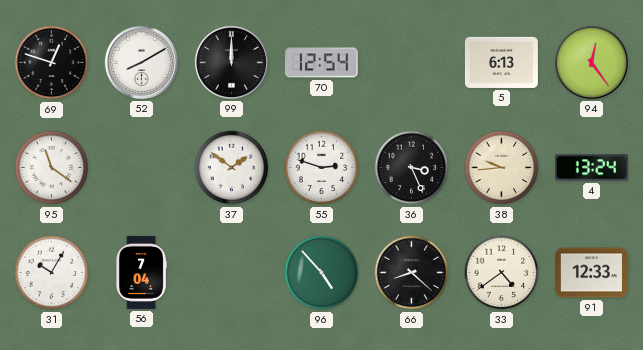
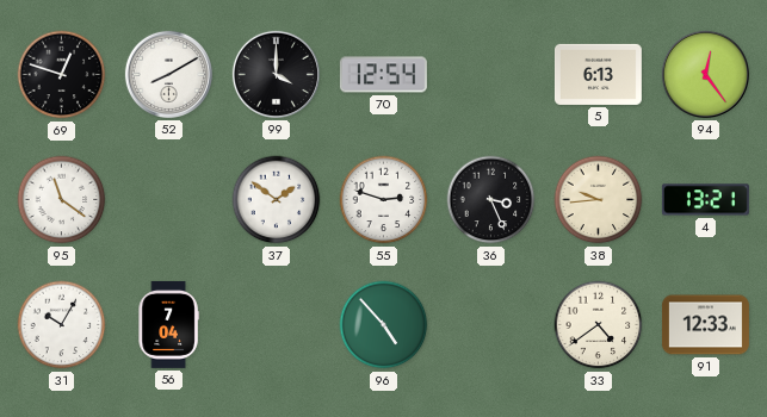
99: 12:00 -> 4:00
4: 13:24 -> 13:21
66: 8:22 -> none
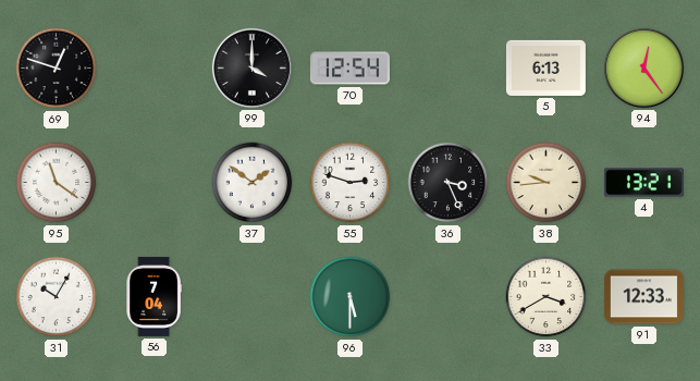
52: 8:10 -> none
96: 4:53 -> 5:30
33: 4:39 -> 3:40
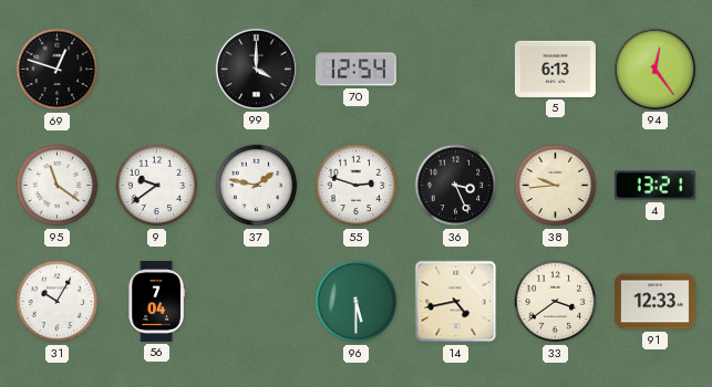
9: none -> 9:39
37: 1:51 -> 1:47
14: none -> 4:43
33: 3:40 -> 3:39
